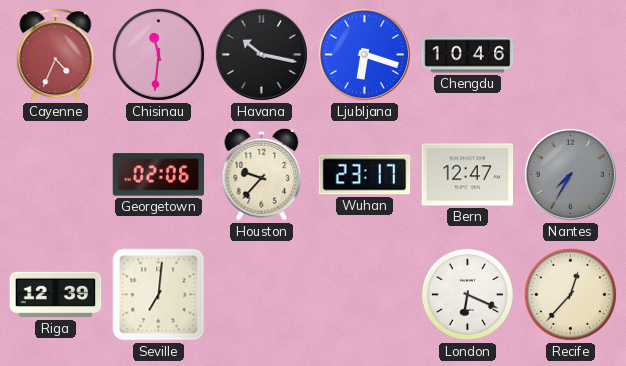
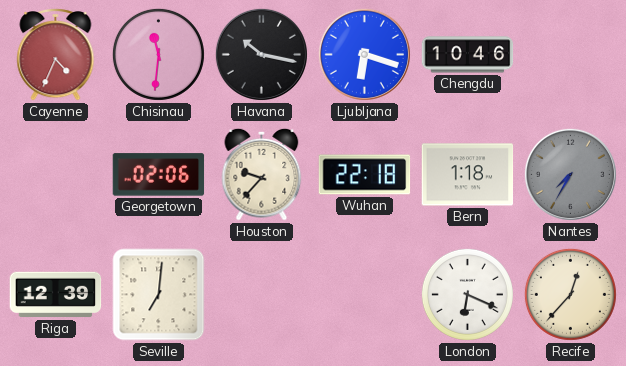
Wuhan: 23:17 -> 22:18
Bern: 12:47 -> 1:18
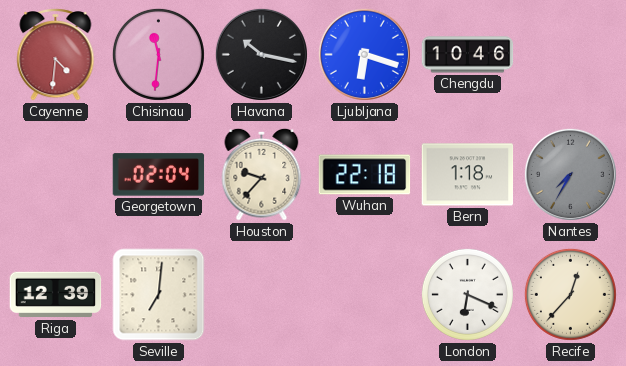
Cayenne: 4:34 -> 4:31
Georgetown: 02:06 -> 02:04
